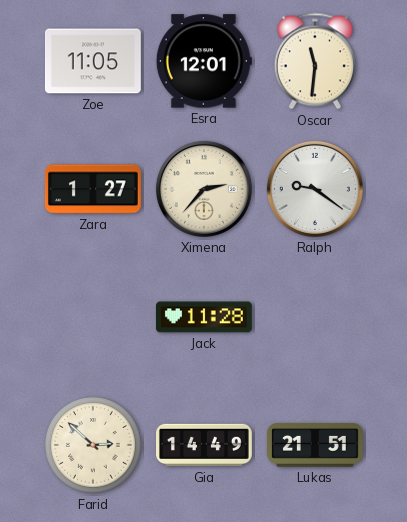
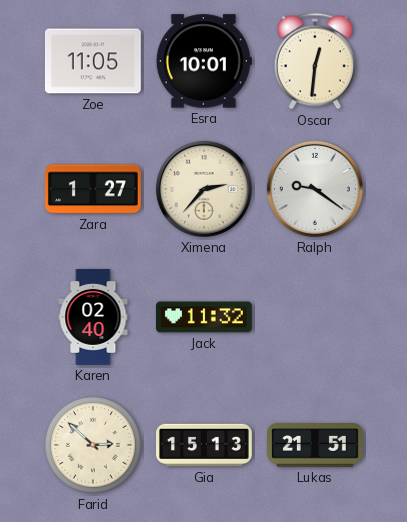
Esra: 12:01 -> 10:01
Oscar: 11:31 -> 12:31
Karen: none -> 02:40
Jack: 11:28 -> 11:32
Gia: 14:49 -> 15:13
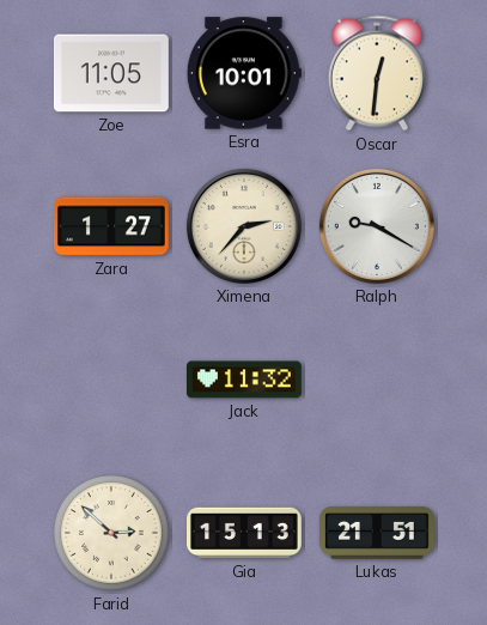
Ralph: 9:21 -> 9:20
Karen: 02:40 -> none
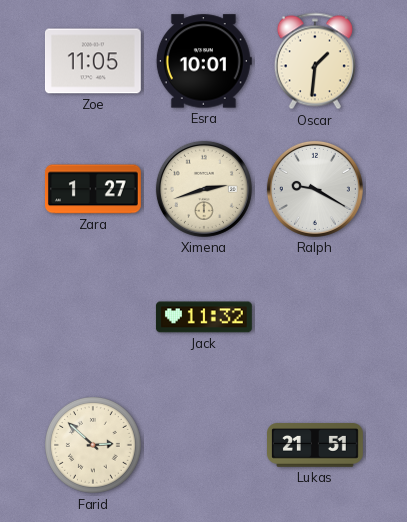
Oscar: 12:31 -> 1:31
Ximena: 2:37 -> 2:42
Gia: 15:13 -> none
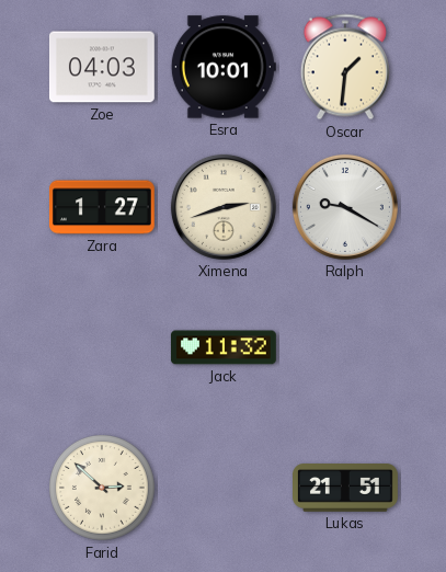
Zoe: 11:05 -> 04:03
